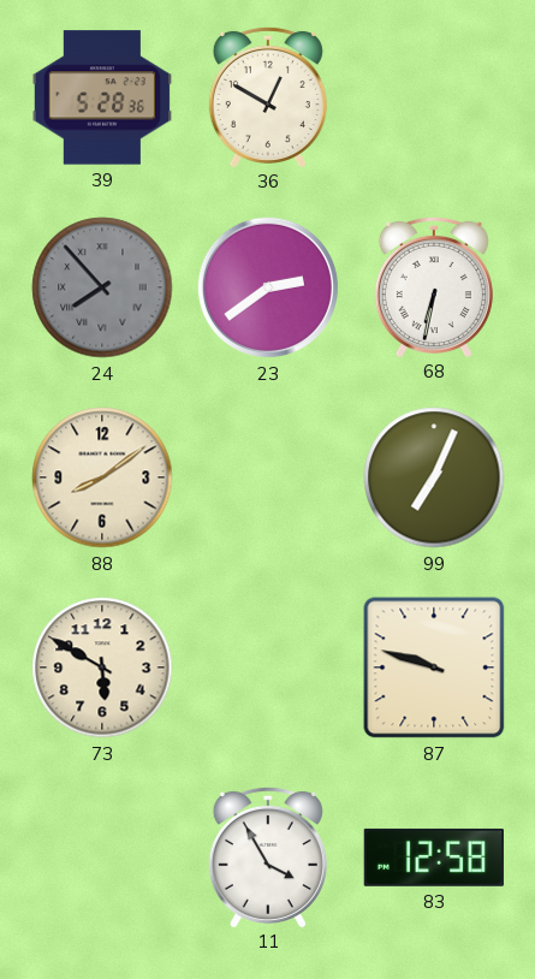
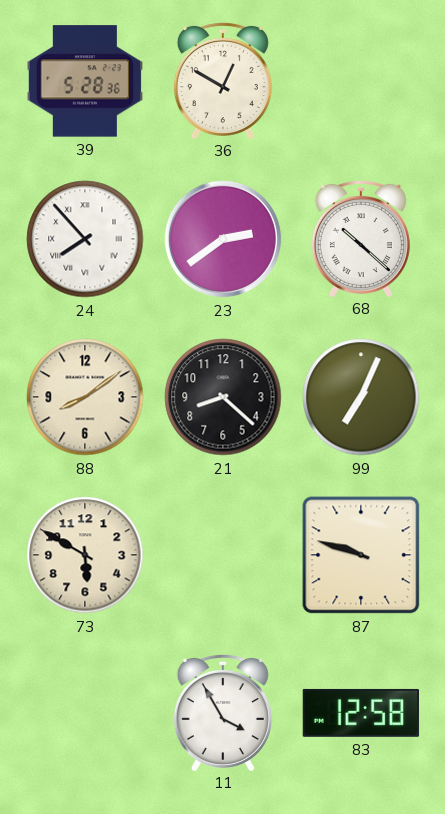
24 dial: grey -> white
68: 6:32 -> 10:22
21: none -> 8:22
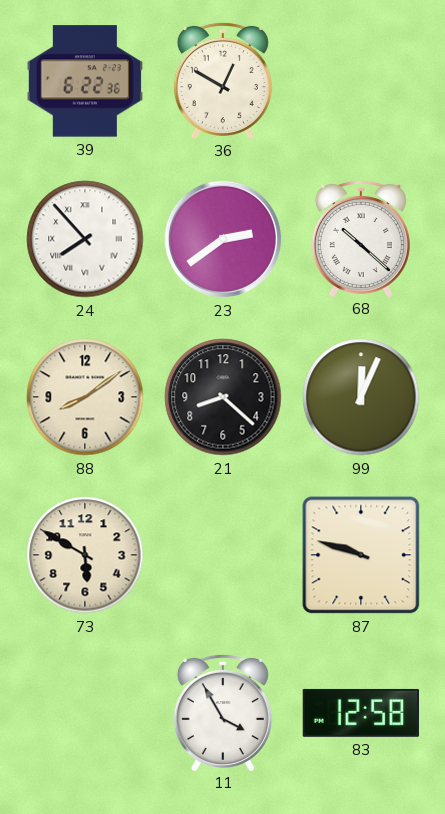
39: 5:28 -> 6:22
99: 7:04 -> 12:04
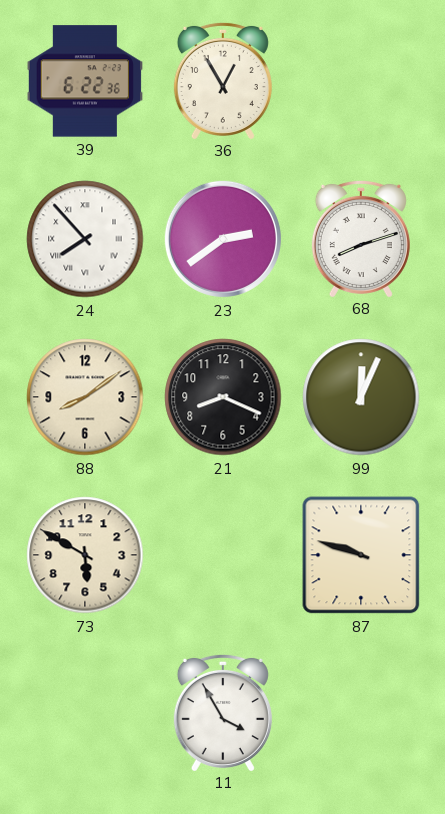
36: 12:50 -> 12:55
68: 10:22 -> 8:12
21: 8:22 -> 8:19
83: 12:58 -> none
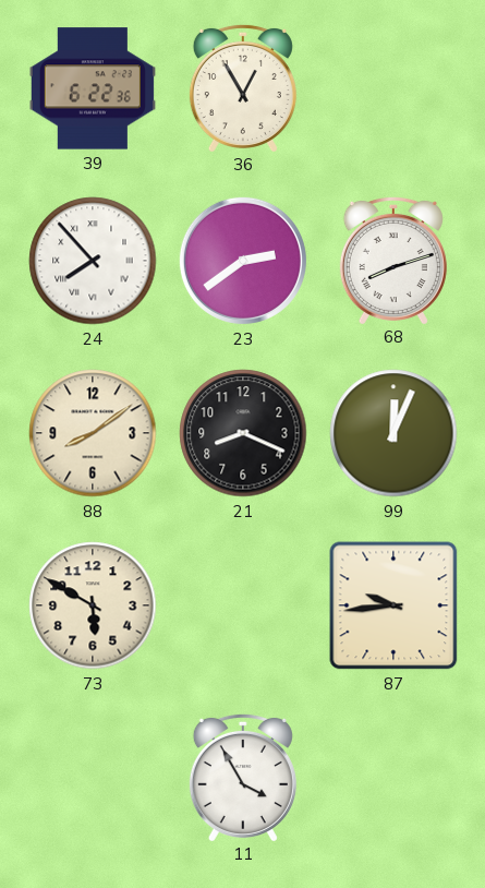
87: 9:48 -> 9:44
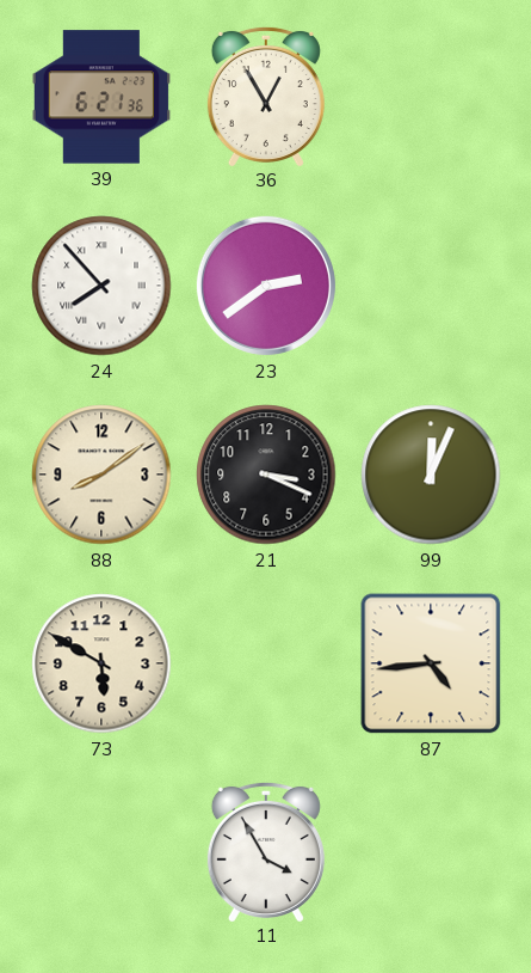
39: 6:22 -> 6:21
68: 8:12 -> none
21: 8:19 -> 3:19
87: 9:44 -> 4:44
